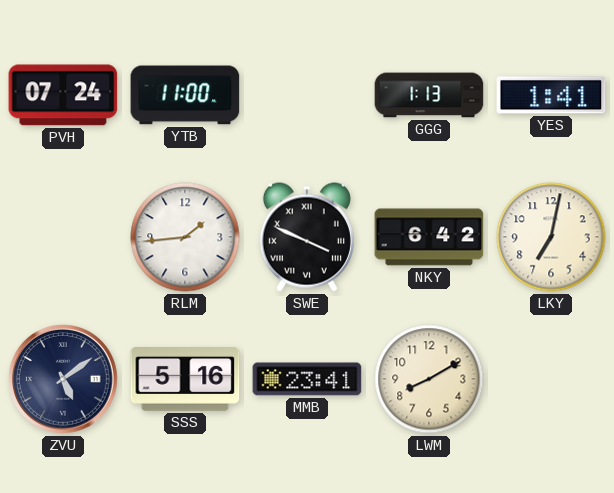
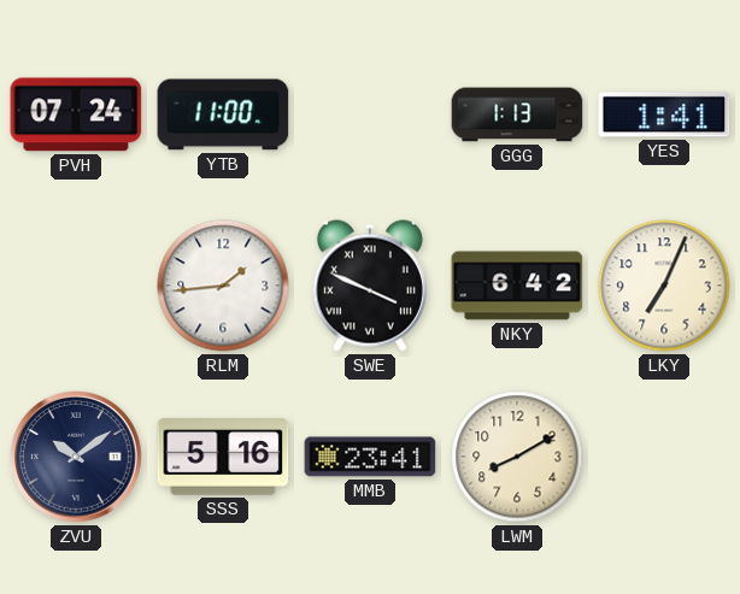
LKY: 7:02 -> 7:04
ZVU: 5:09 -> 10:09
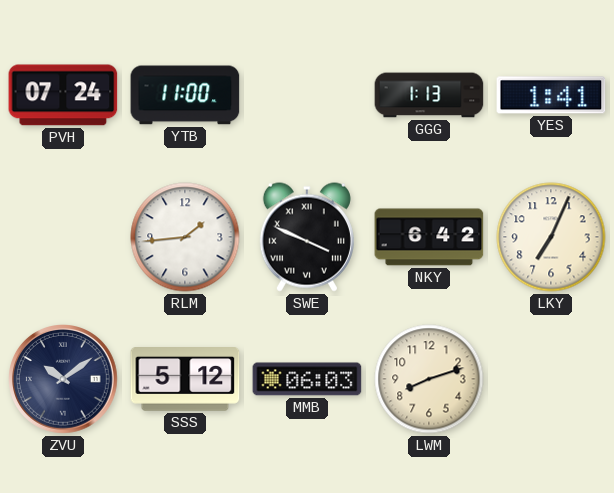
SSS: 5:16 -> 5:12
MMB: 23:41 -> 06:03
LWM: 8:10 -> 8:12
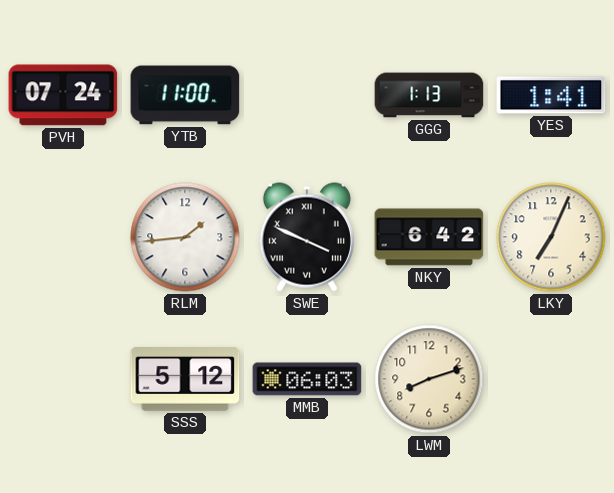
ZVU: 10:09 -> none
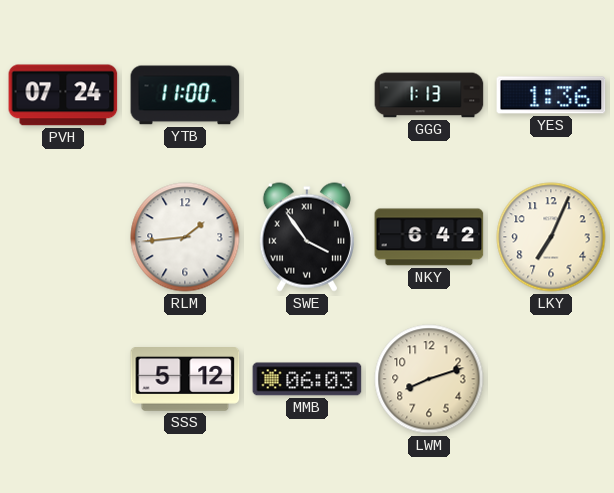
YES: 1:41 -> 1:36
SWE: 3:49 -> 3:54
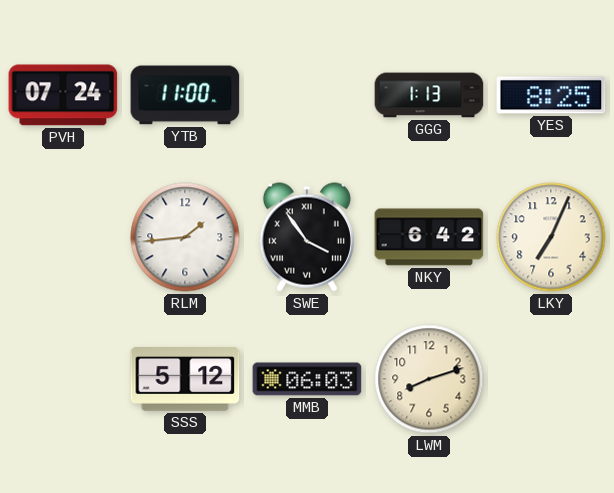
YES: 1:36 -> 8:25
